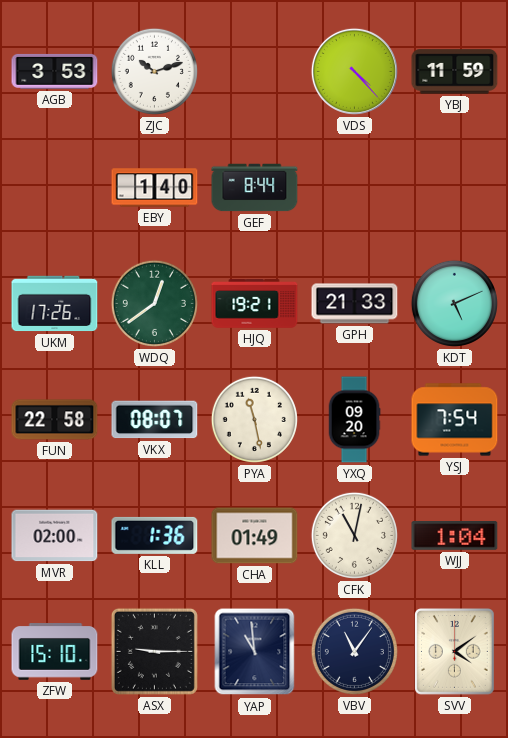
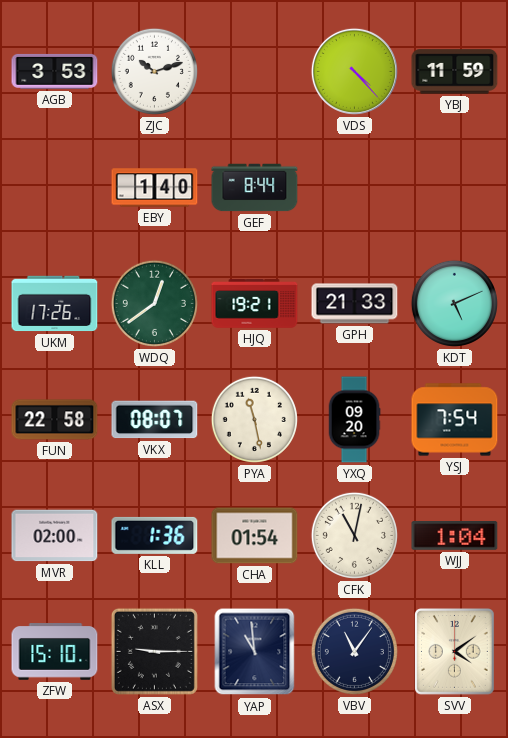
CHA: 01:49 -> 01:54
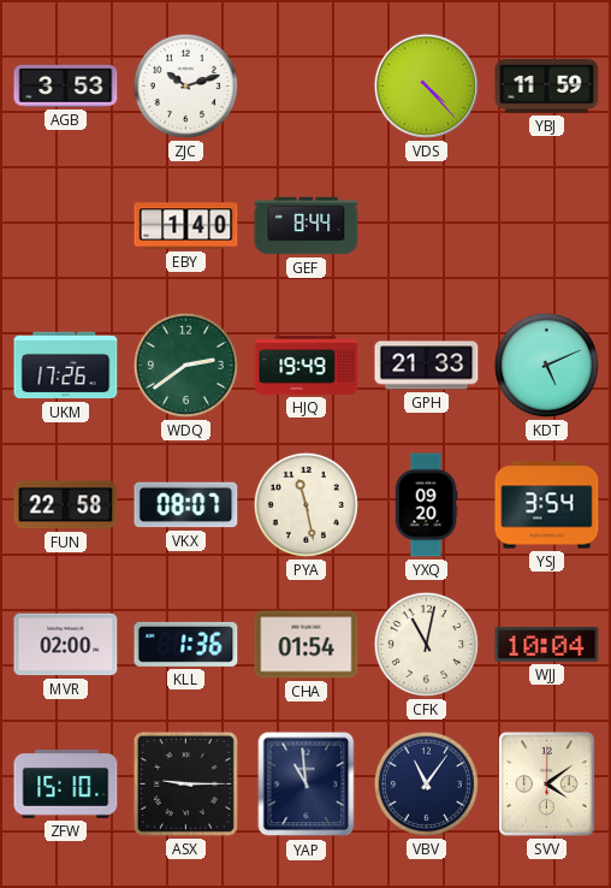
WDQ: 12:39 -> 2:39
HJQ: 19:21 -> 19:49
YSJ: 7:54 -> 3:54
WJJ: 1:04 -> 10:04
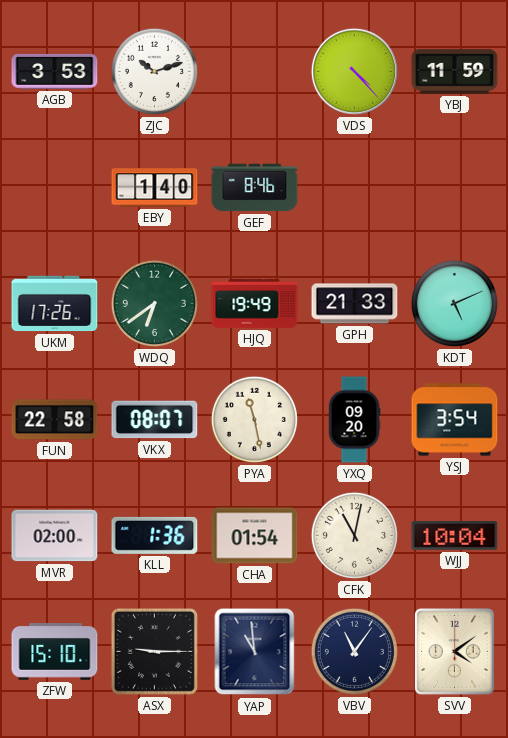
GEF: 8:44 -> 8:46
WDQ: 2:39 -> 6:39
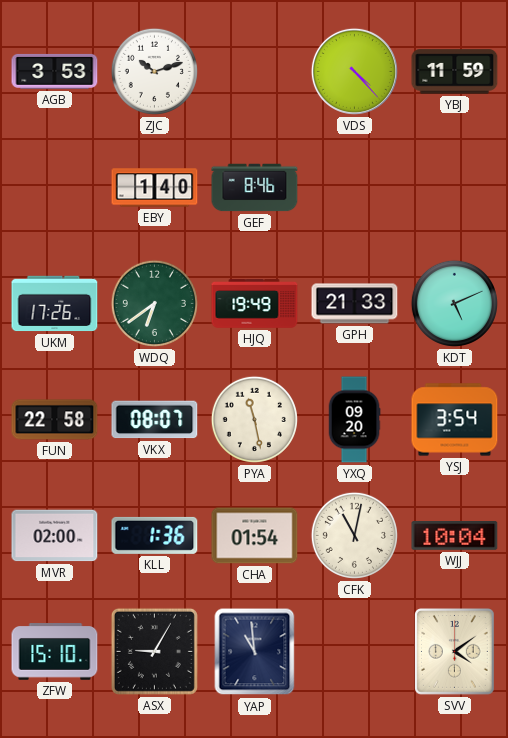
ASX: 9:15 -> 9:05
VBV: 11:06 -> none
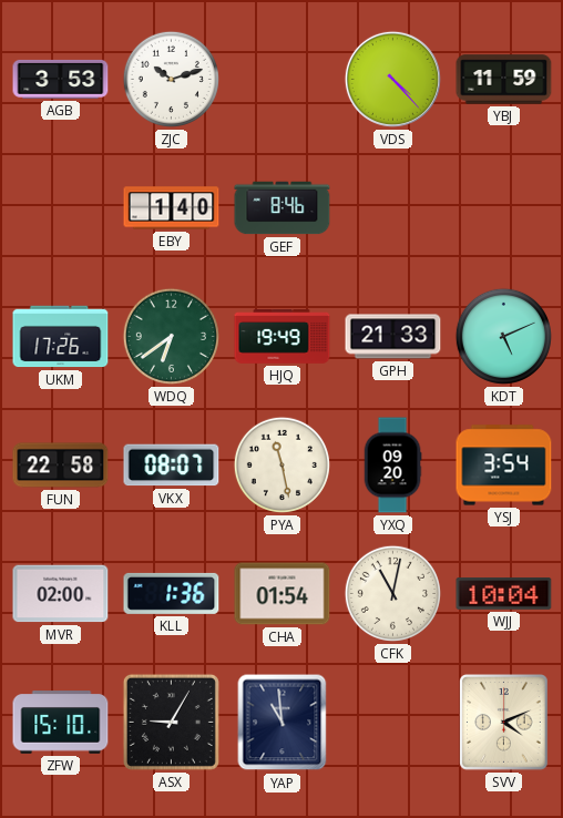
SVV: 4:09 -> 4:11
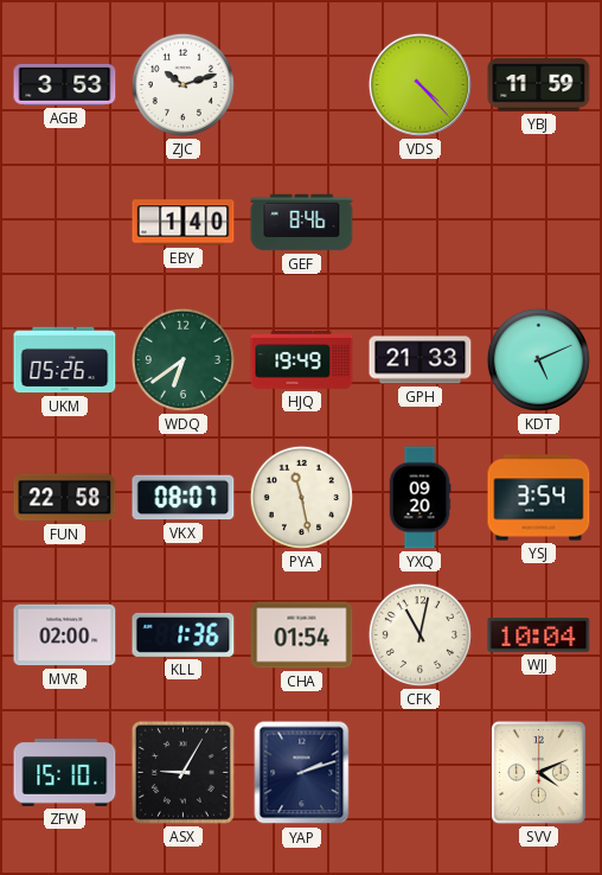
UKM: 17:26 -> 05:26
YAP: 10:59 -> 2:12
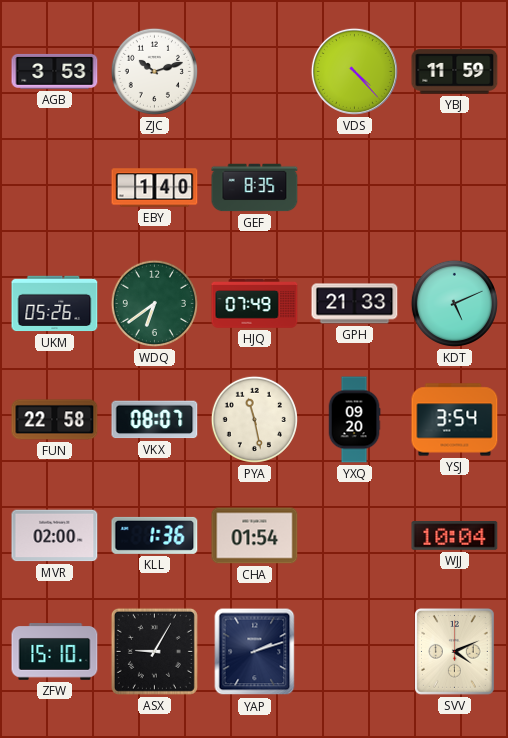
GEF: 8:46 -> 8:35
HJQ: 19:49 -> 07:49
CFK: 11:02 -> none
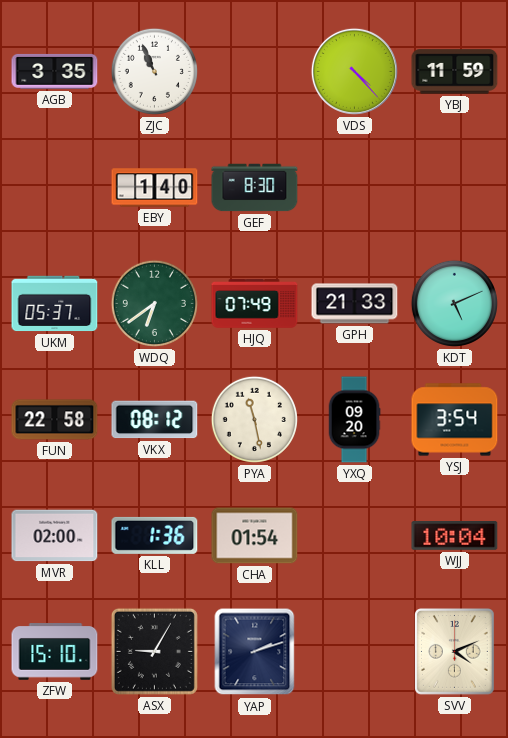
AGB: 3:53 -> 3:35
ZJC: 10:12 -> 10:56
GEF: 8:35 -> 8:30
UKM: 05:26 -> 05:37
VKX: 08:07 -> 08:12
